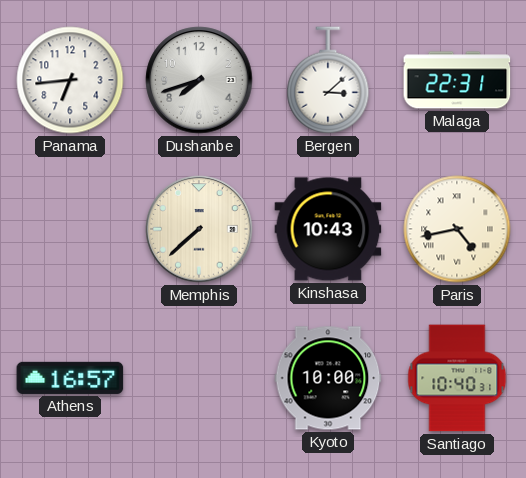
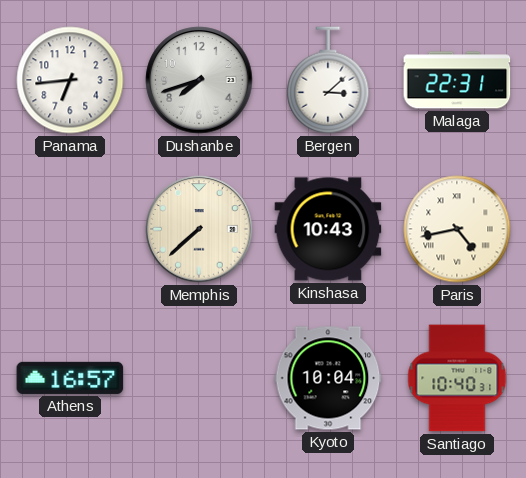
Kyoto: 10:00 -> 10:04
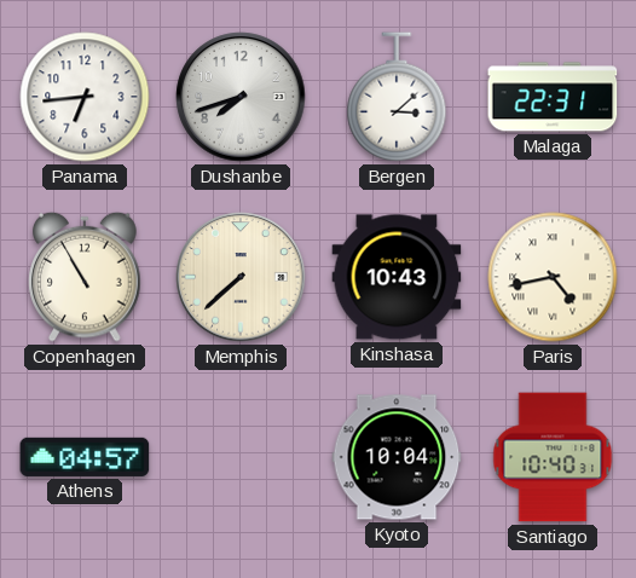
Copenhagen: none -> 10:55
Athens: 16:57 -> 04:57
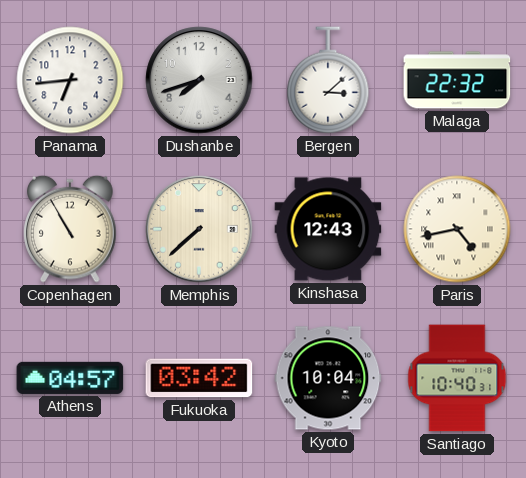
Malaga: 22:31 -> 22:32
Kinshasa: 10:43 -> 12:43
Fukuoka: none -> 03:42
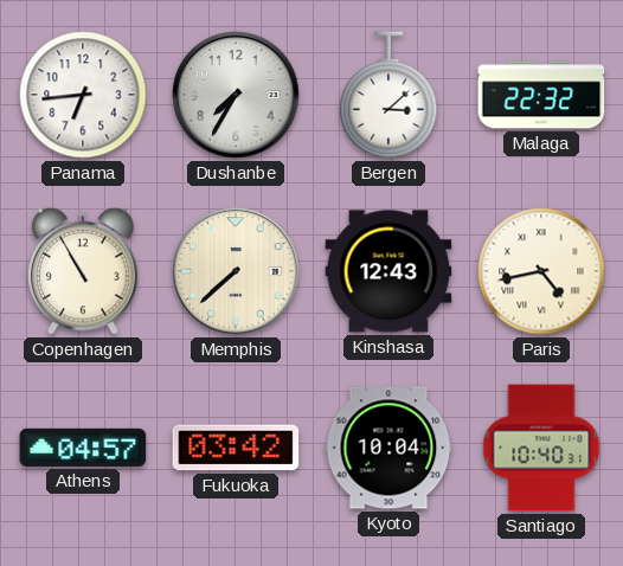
Dushanbe: 7:42 -> 7:35
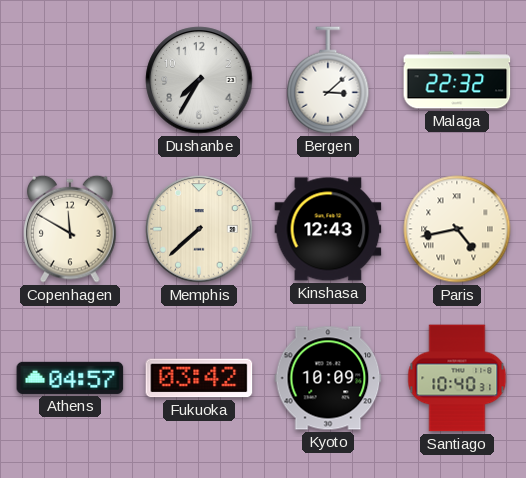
Panama: 6:44 -> none
Copenhagen: 10:55 -> 11:50
Kyoto: 10:04 -> 10:09
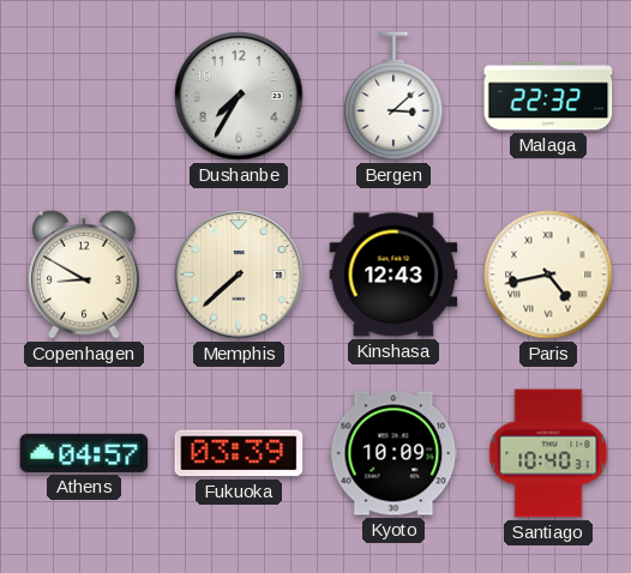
Copenhagen: 11:50 -> 8:50
Fukuoka: 03:42 -> 03:39
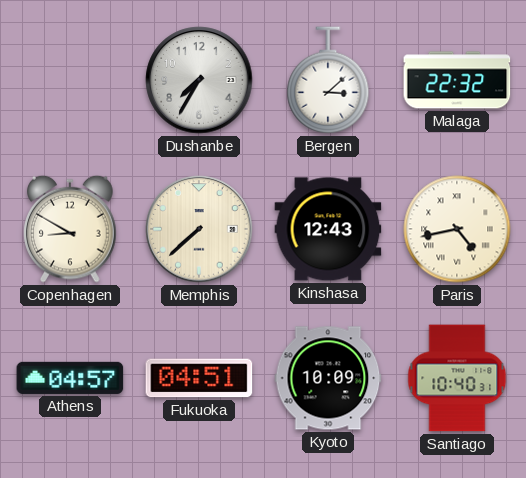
Fukuoka: 03:39 -> 04:51
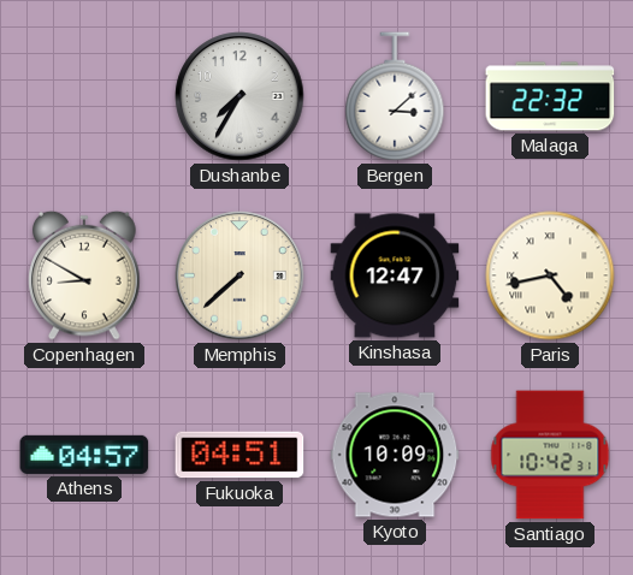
Kinshasa: 12:43 -> 12:47
Santiago: 10:40 -> 10:42
